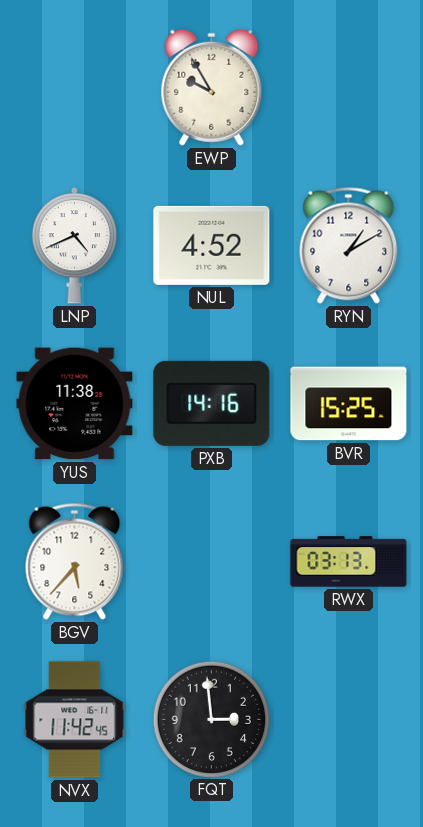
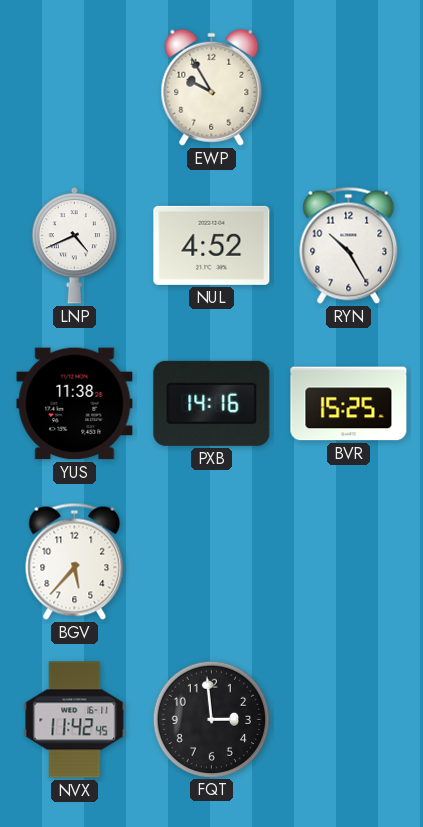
RYN: 1:10 -> 10:25
RWX: 03:13 -> none
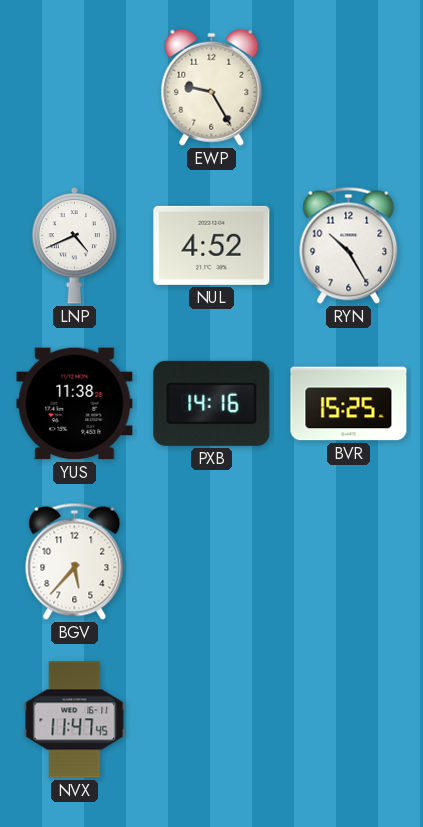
EWP: 9:55 -> 9:25
NVX: 11:42 -> 11:47
FQT: 2:59 -> none
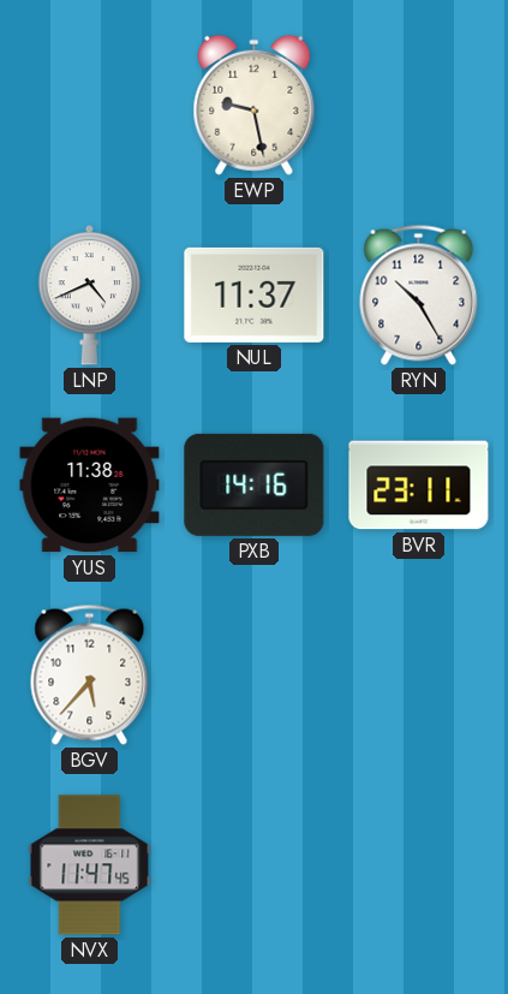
EWP: 9:25 -> 9:28
NUL: 4:52 -> 11:37
BVR: 15:25 -> 23:11
